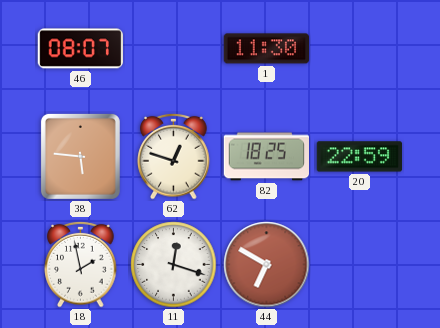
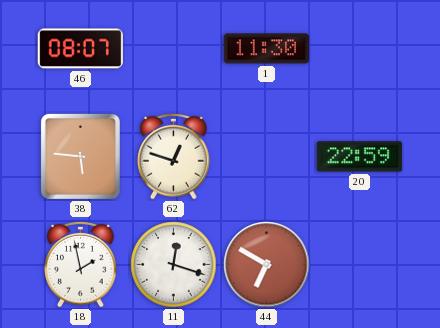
82: 18:25 -> none
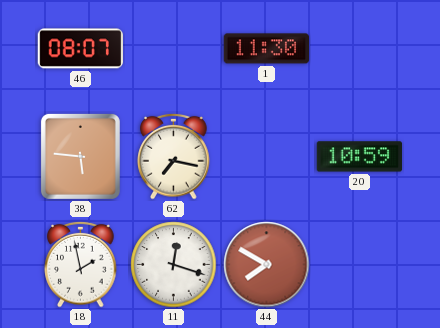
62: 12:48 -> 7:17
20: 22:59 -> 10:59
44: 6:50 -> 7:50
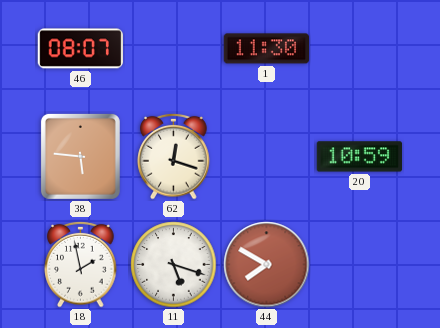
62: 7:17 -> 12:18
11: 12:18 -> 5:18
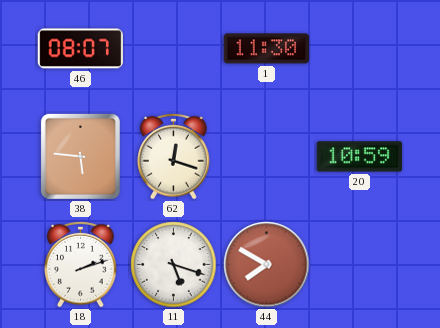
18: 1:58 -> 2:12
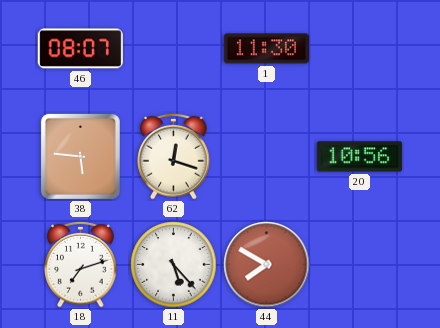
20: 10:59 -> 10:56
18: 2:12 -> 7:12
11: 5:18 -> 5:23
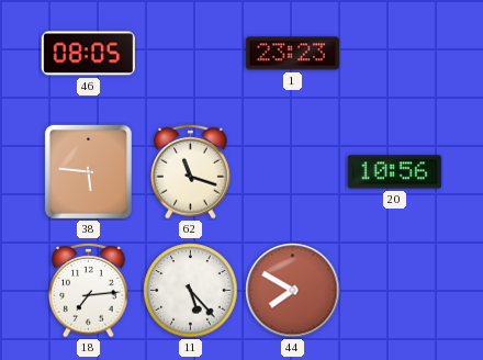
46: 08:07 -> 08:05
1: 11:30 -> 23:23
62: 12:18 -> 11:18
18: 7:12 -> 7:14
